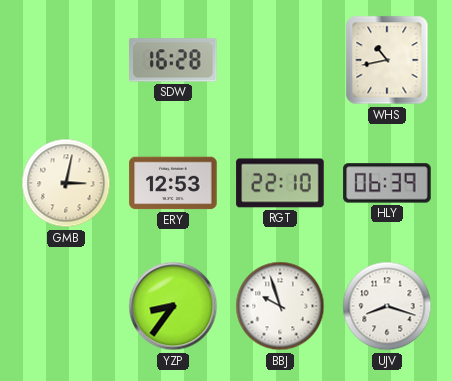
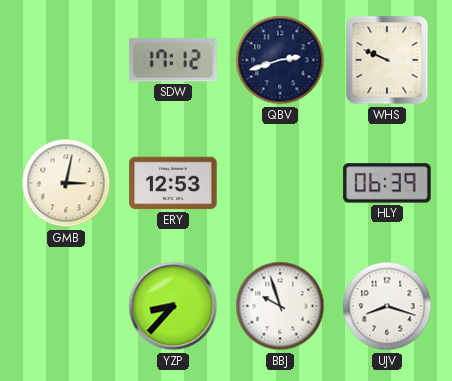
SDW: 16:28 -> 17:12
QBV: none -> 2:42
WHS: 10:43 -> 9:49
RGT: 22:10 -> none
YZP: 8:36 -> 8:37
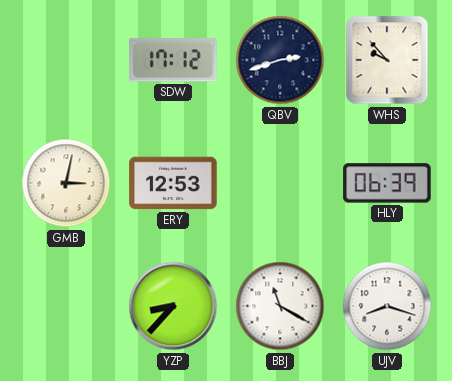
WHS: 9:49 -> 9:53
BBJ: 9:57 -> 11:20
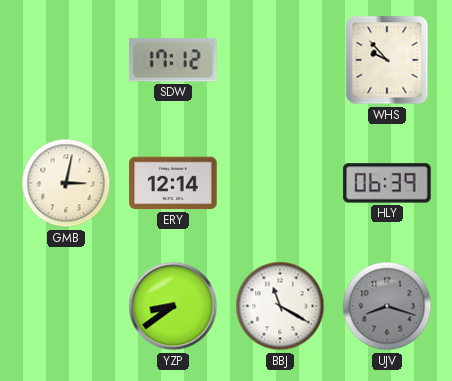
QBV: 2:42 -> none
ERY: 12:53 -> 12:14
YZP: 8:37 -> 8:39
UJV dial: white -> grey
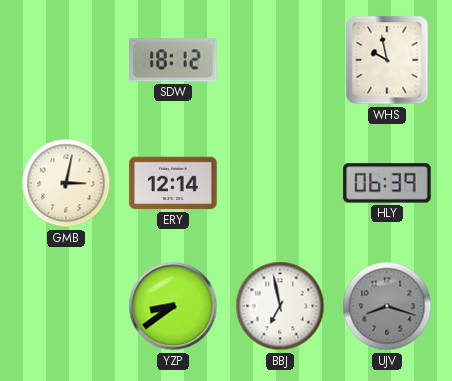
SDW: 17:12 -> 18:12
WHS: 9:53 -> 9:58
BBJ: 11:20 -> 6:58
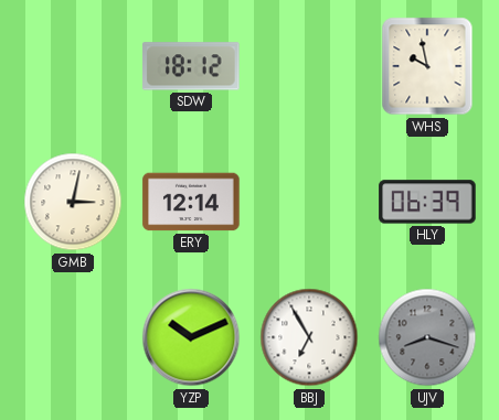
YZP: 8:39 -> 10:11
BBJ: 6:58 -> 6:55
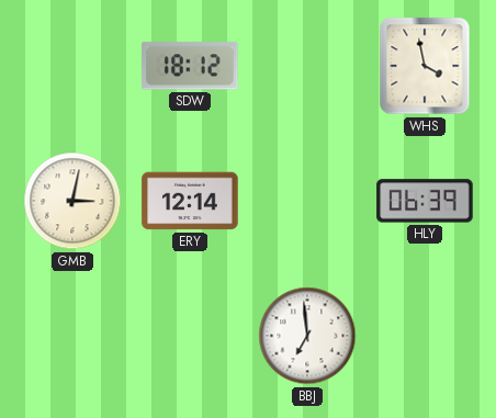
WHS: 9:58 -> 3:58
YZP: 10:11 -> none
BBJ: 6:55 -> 6:59
UJV: 8:18 -> none
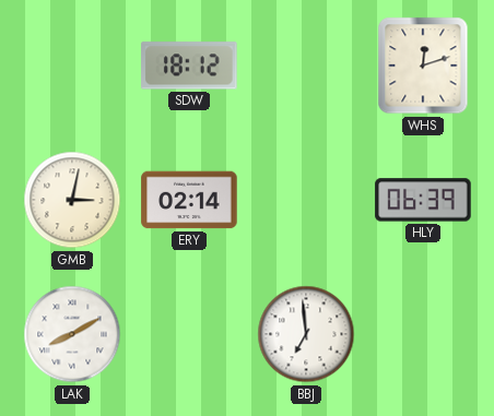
WHS: 3:58 -> 12:12
ERY: 12:14 -> 02:14
LAK: none -> 8:10
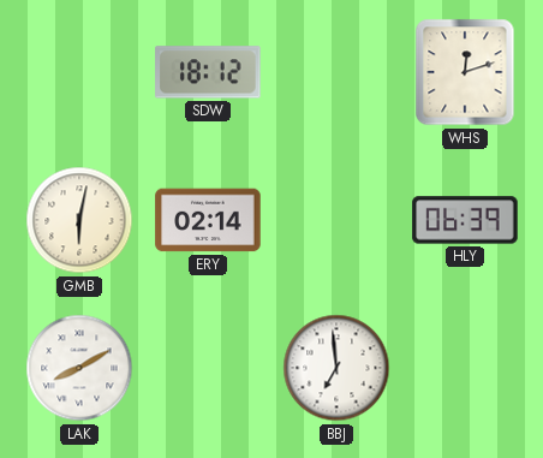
GMB: 3:02 -> 6:02
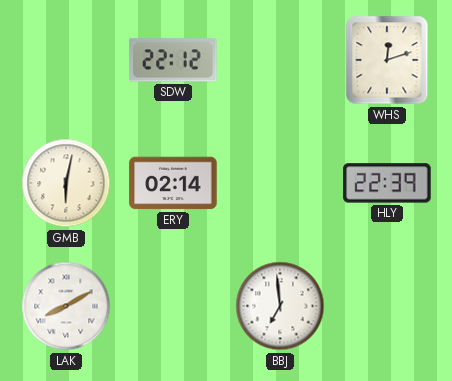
SDW: 18:12 -> 22:12
HLY: 06:39 -> 22:39
